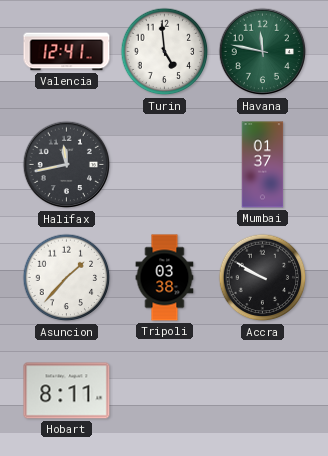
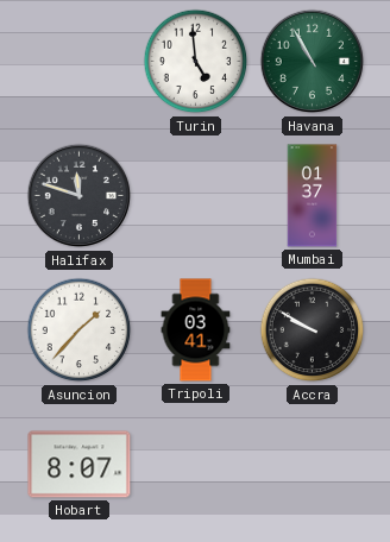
Valencia: 12:41 -> none
Havana: 11:47 -> 10:55
Halifax: 11:43 -> 11:48
Tripoli: 03:38 -> 03:41
Hobart: 8:11 -> 8:07
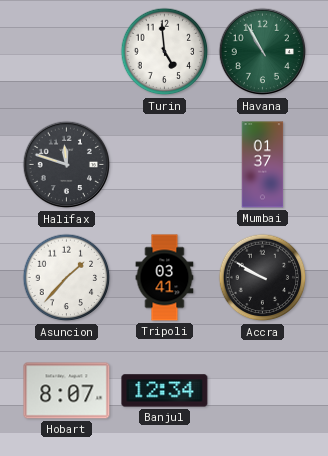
Banjul: none -> 12:34
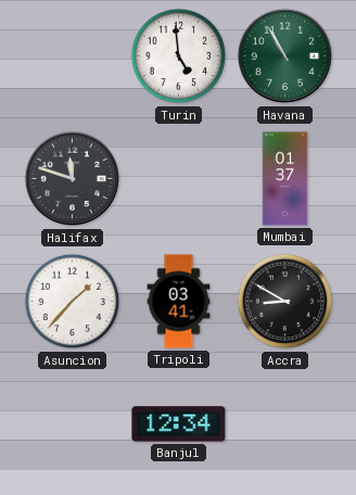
Accra: 9:50 -> 8:50
Hobart: 8:07 -> none
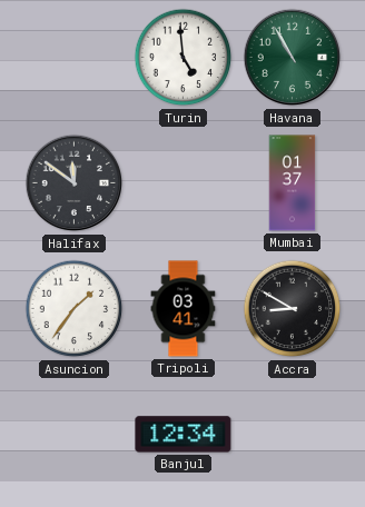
Halifax: 11:48 -> 11:51
Asuncion: 1:37 -> 1:36
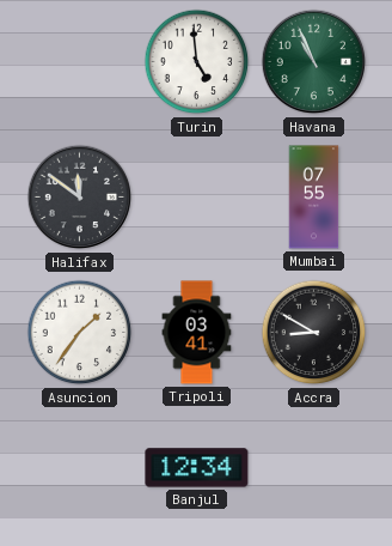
Havana: 10:55 -> 10:56
Mumbai: 01:37 -> 07:55
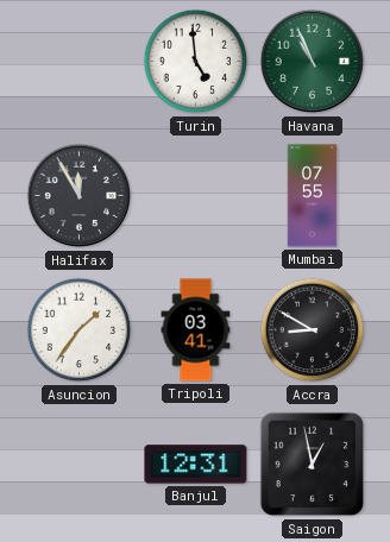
Halifax: 11:51 -> 11:55
Banjul: 12:34 -> 12:31
Saigon: none -> 12:58
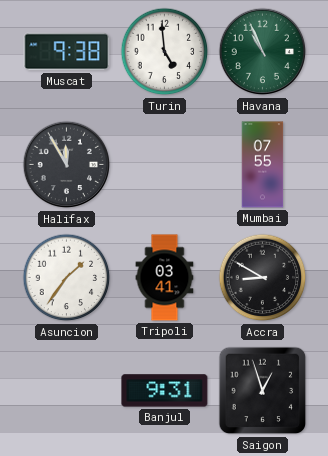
Muscat: none -> 9:38
Banjul: 12:31 -> 9:31
Saigon: 12:58 -> 12:57
